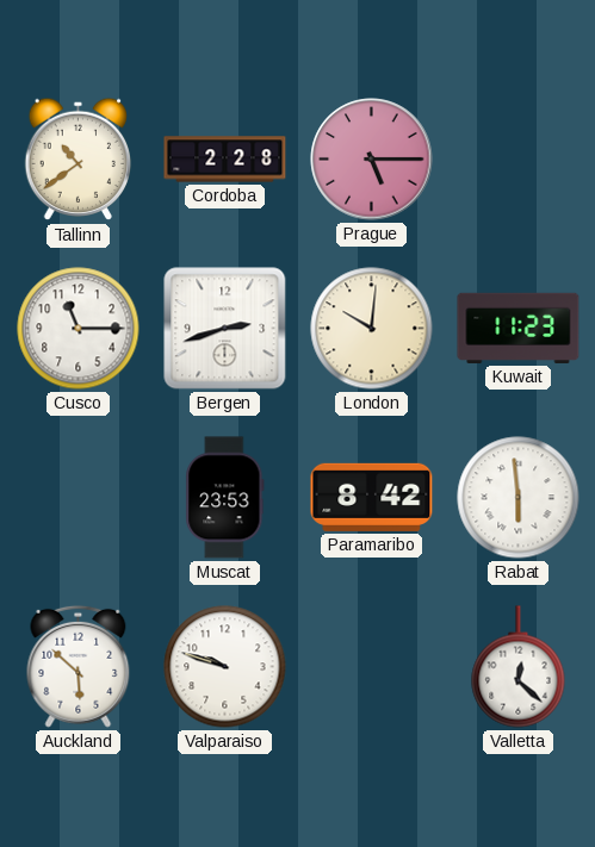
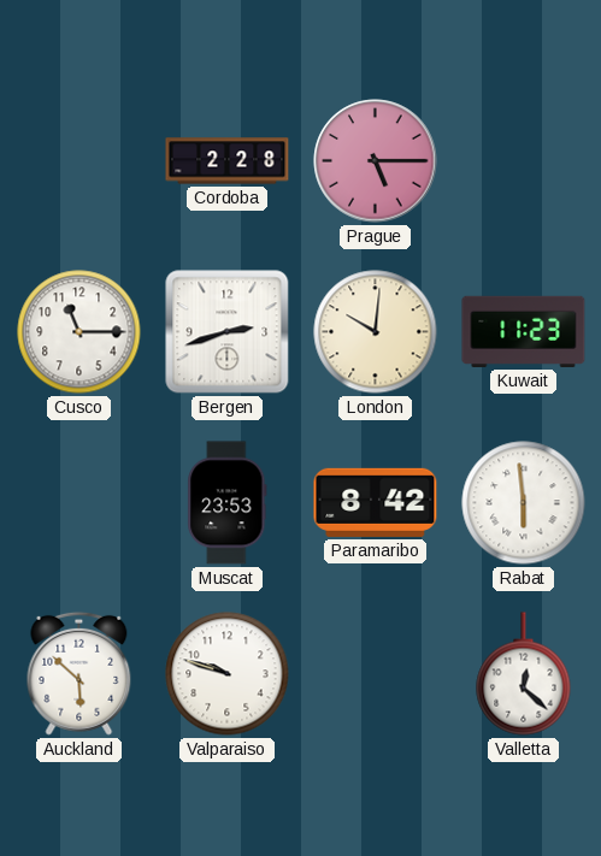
Tallinn: 10:39 -> none
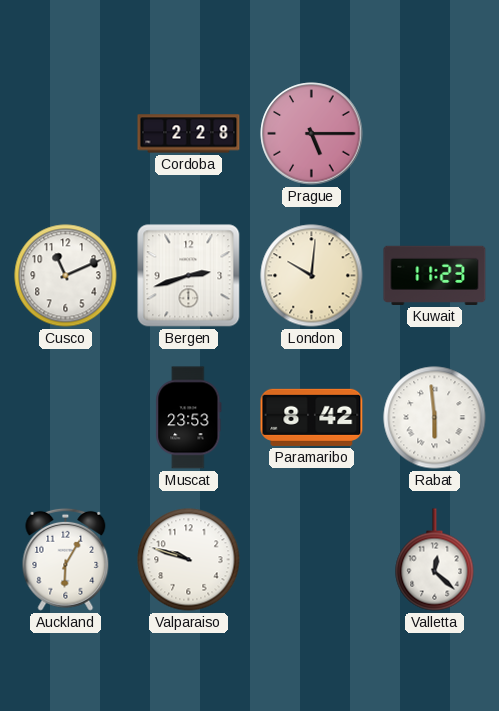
Cusco: 11:15 -> 11:11
Auckland: 5:52 -> 6:05
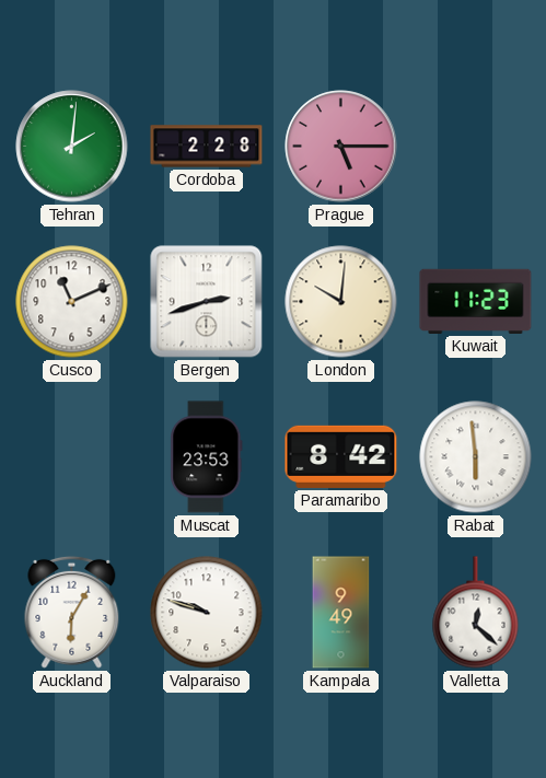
Tehran: none -> 2:01
Kampala: none -> 9:49
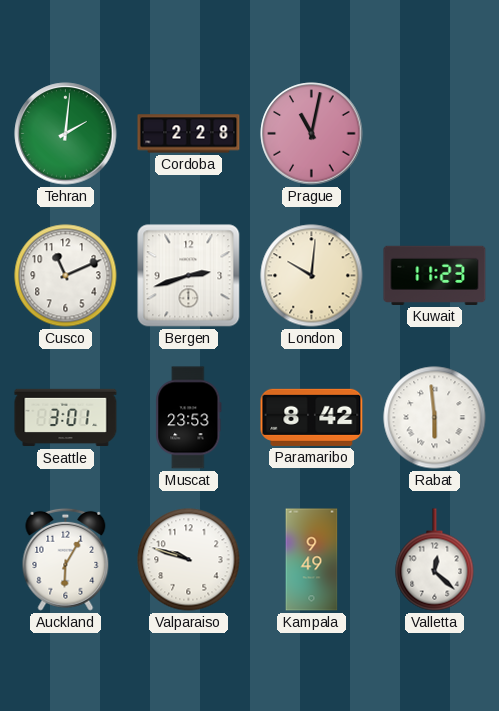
Prague: 5:15 -> 11:02
Seattle: none -> 3:01
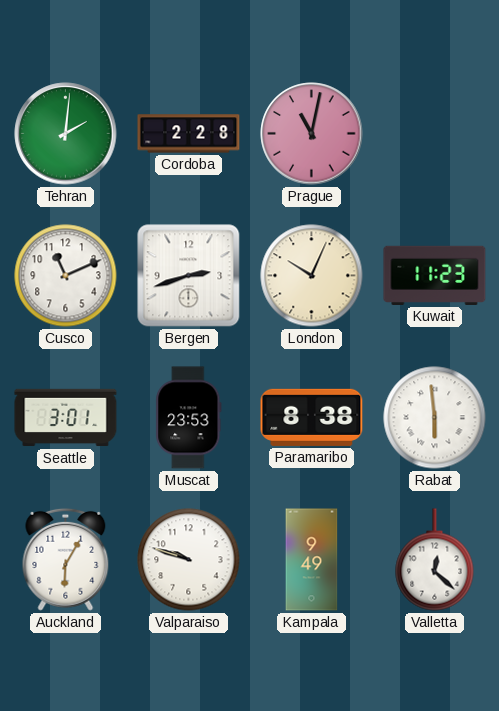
London: 10:01 -> 10:04
Paramaribo: 8:42 -> 8:38
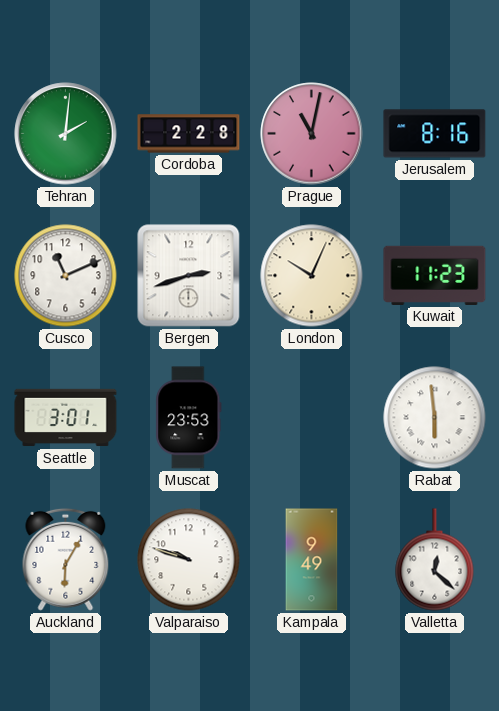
Jerusalem: none -> 8:16
Paramaribo: 8:38 -> none
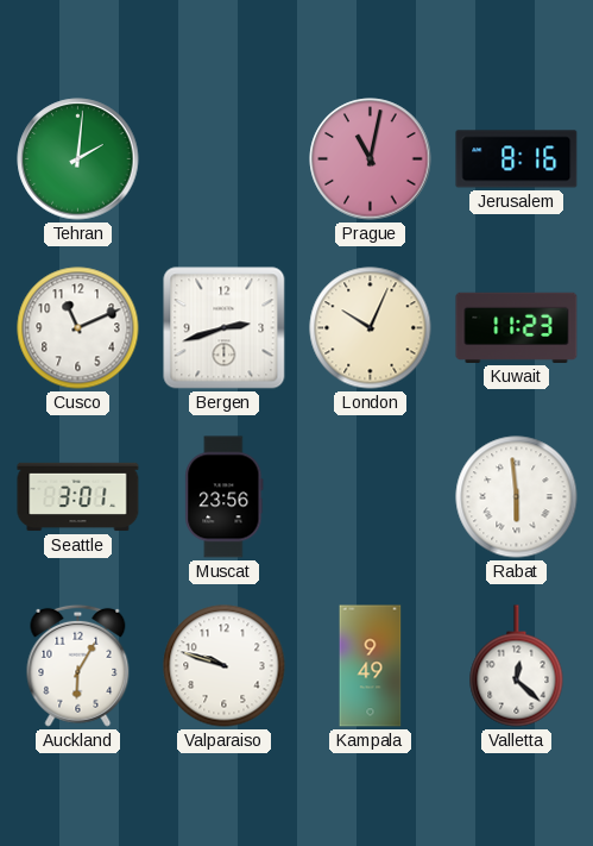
Cordoba: 2:28 -> none
Muscat: 23:53 -> 23:56
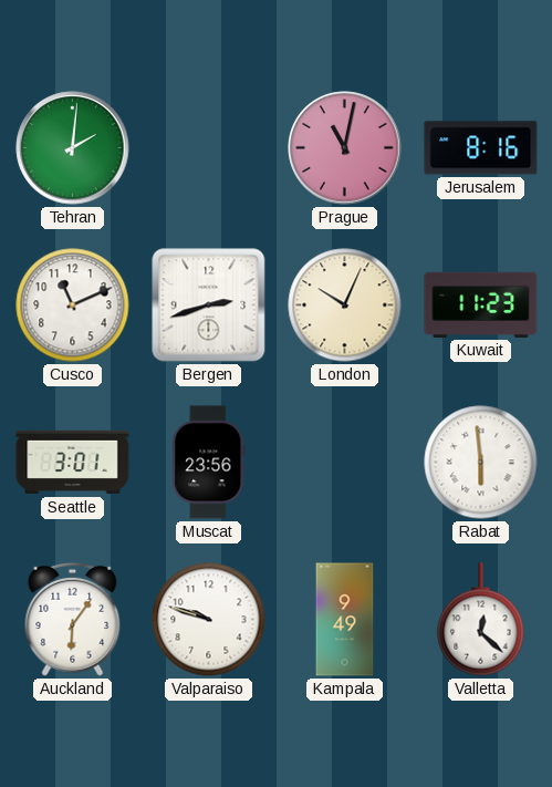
Auckland: 6:05 -> 6:06
